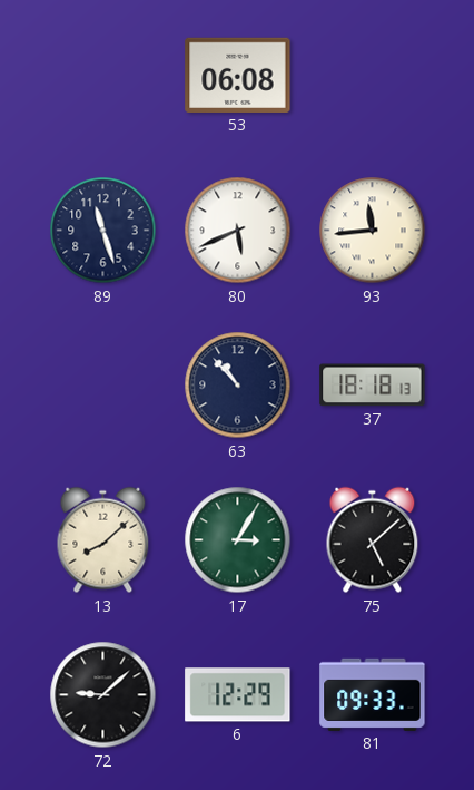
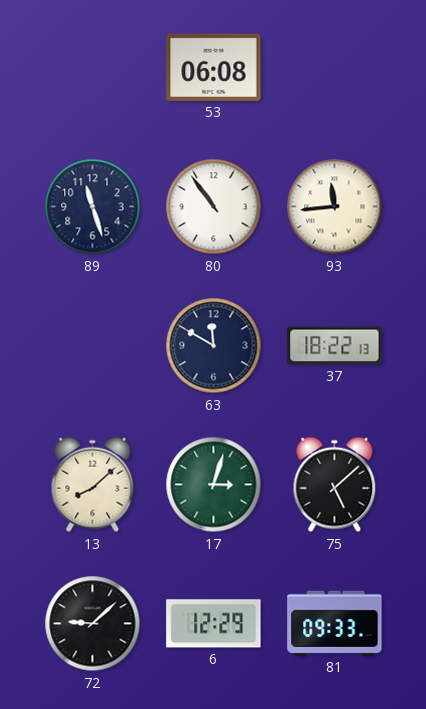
80: 5:41 -> 10:54
63: 10:53 -> 11:50
37: 18:18 -> 18:22
17: 3:05 -> 3:03
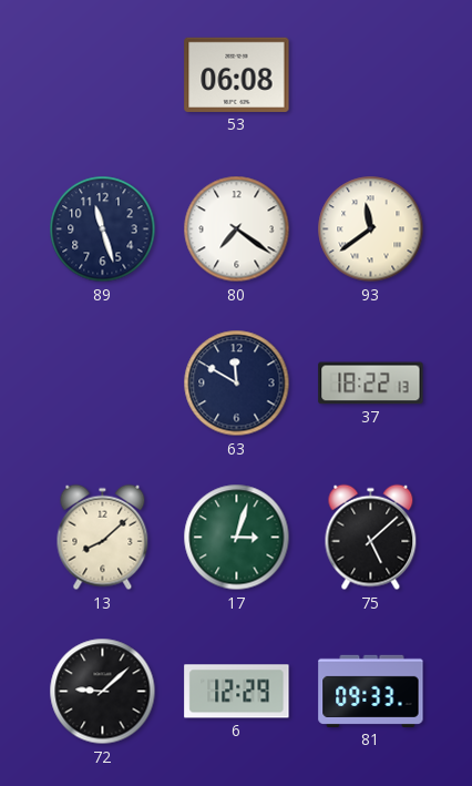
80: 10:54 -> 7:21
93: 11:44 -> 11:39
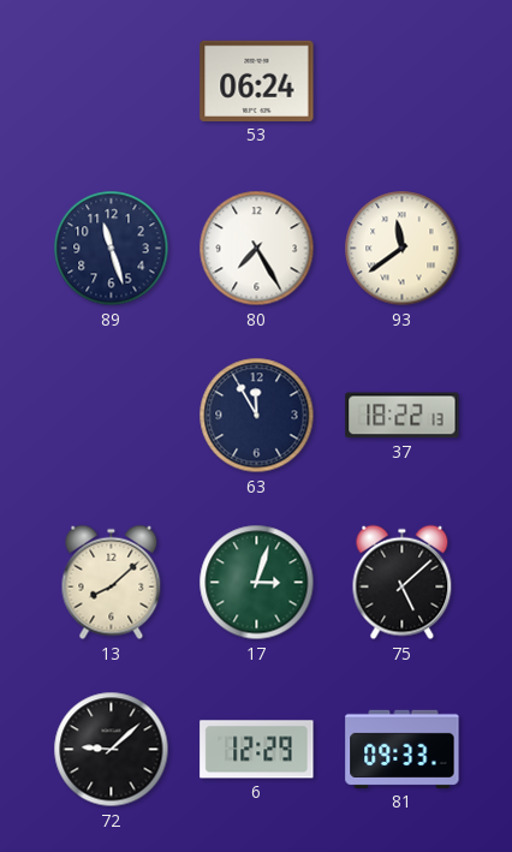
53: 06:08 -> 06:24
80: 7:21 -> 7:25
63: 11:50 -> 11:55
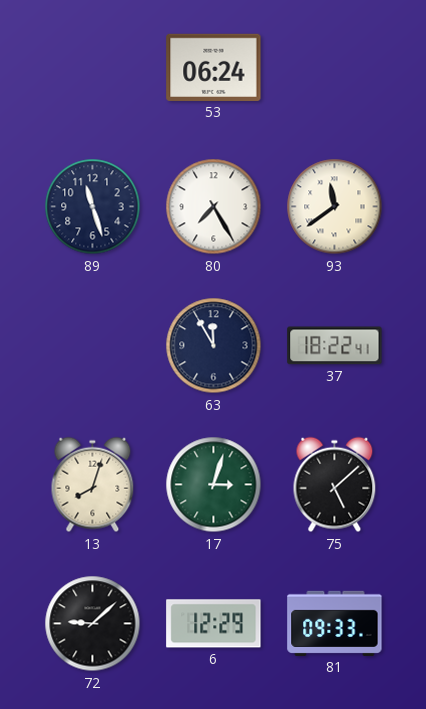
37: 18:22:13 -> 18:22:41
13: 8:08 -> 8:03
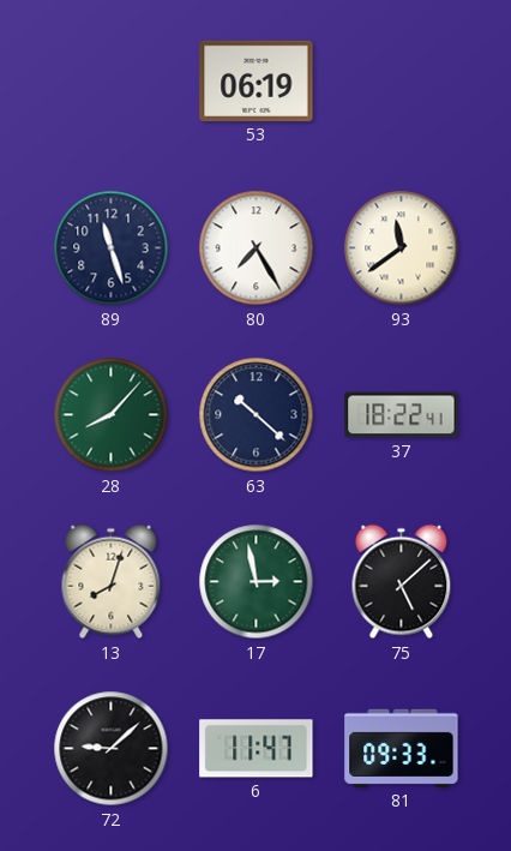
53: 06:24 -> 06:19
28: none -> 8:07
63: 11:55 -> 10:22
17: 3:03 -> 2:58
6: 12:29 -> 11:47
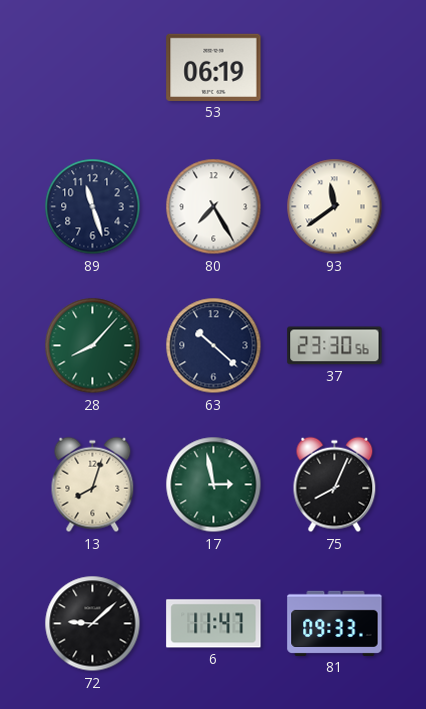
37: 18:22 -> 23:30
75: 5:08 -> 8:04
